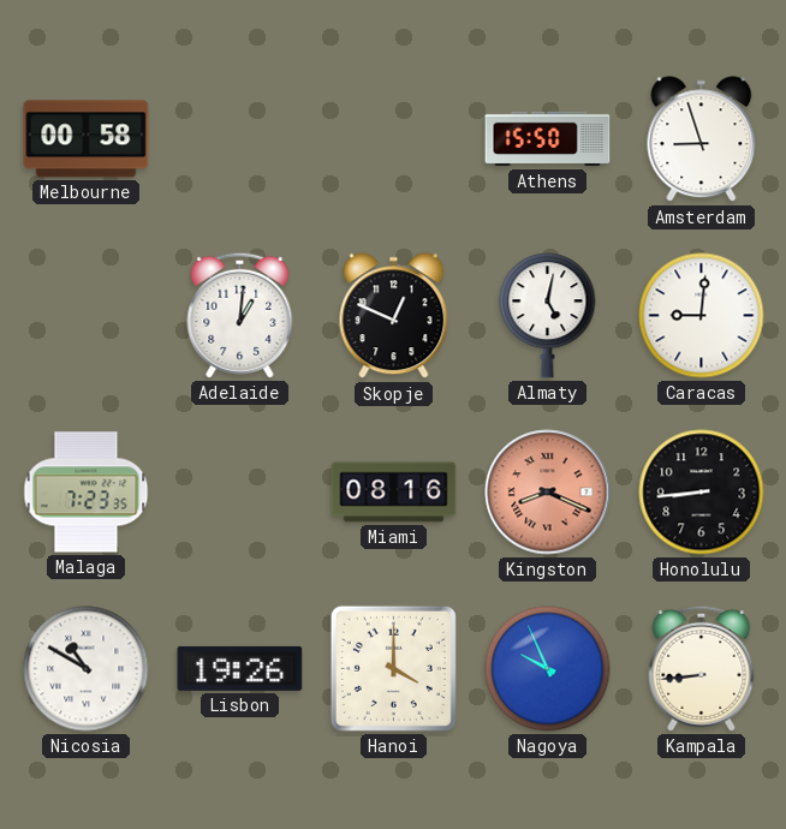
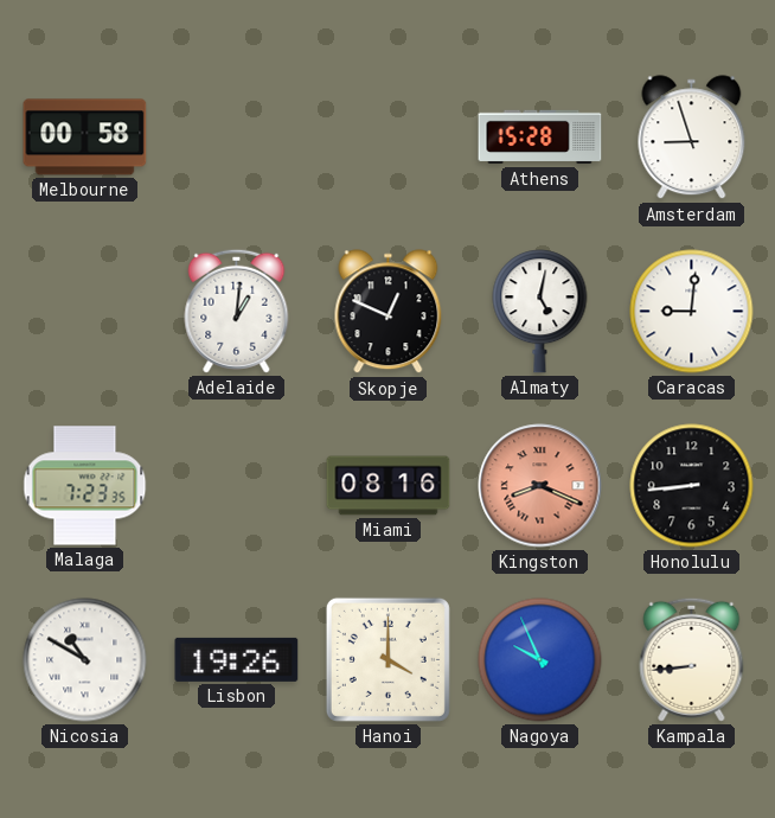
Athens: 15:50 -> 15:28
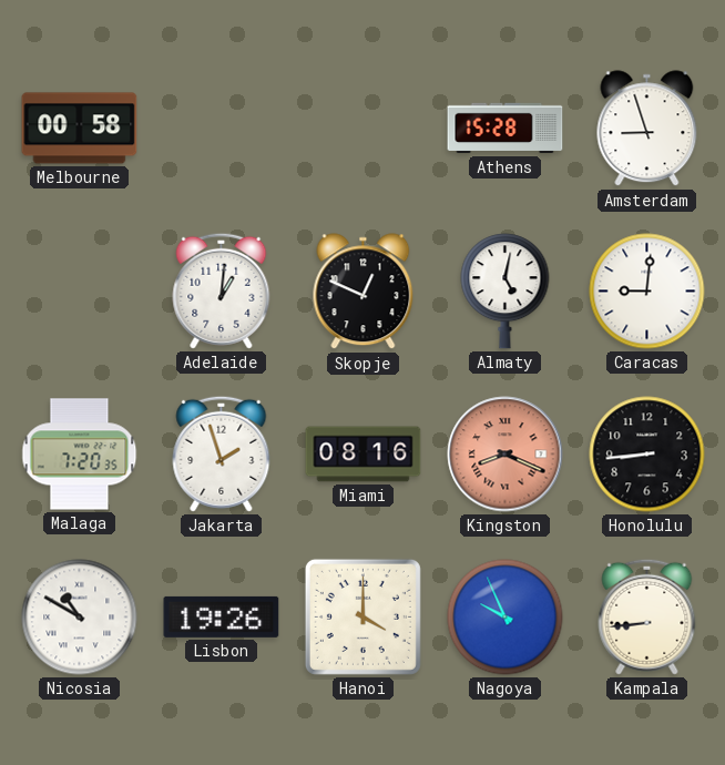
Malaga: 7:23 -> 7:20
Jakarta: none -> 1:57
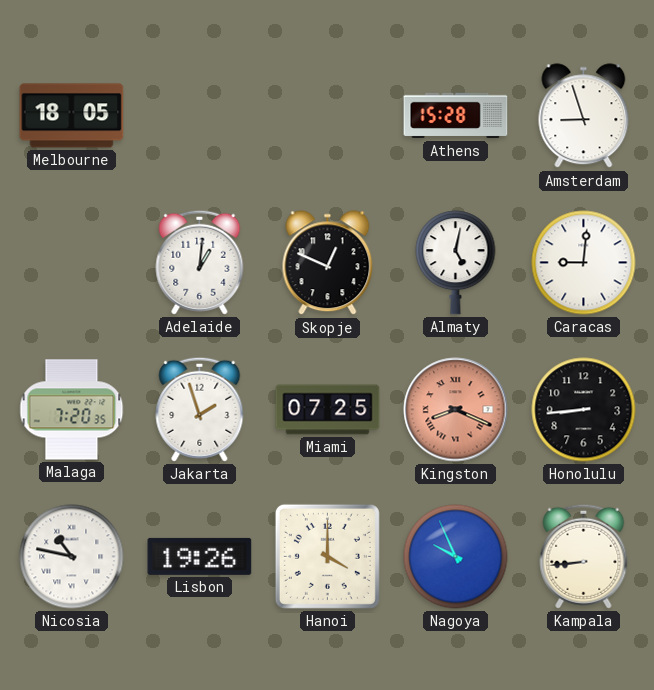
Melbourne: 00:58 -> 18:05
Miami: 08:16 -> 07:25
Nicosia: 10:50 -> 10:47
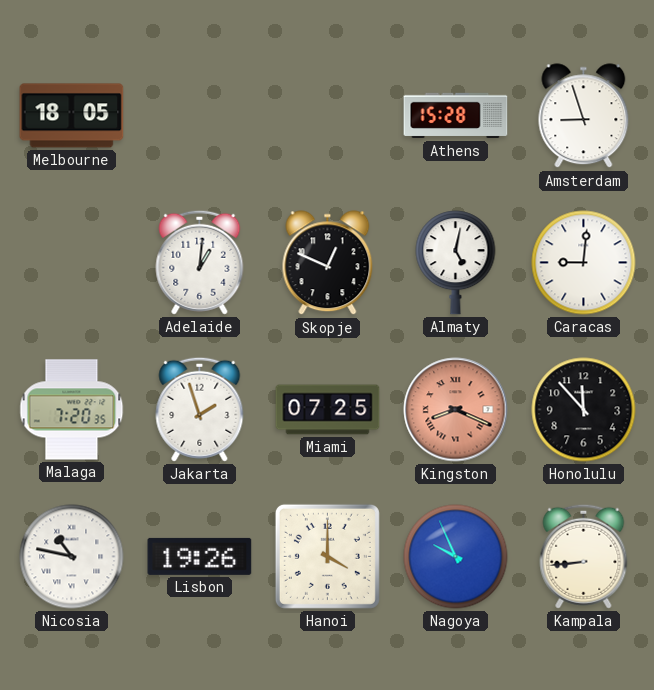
Honolulu: 8:44 -> 11:53
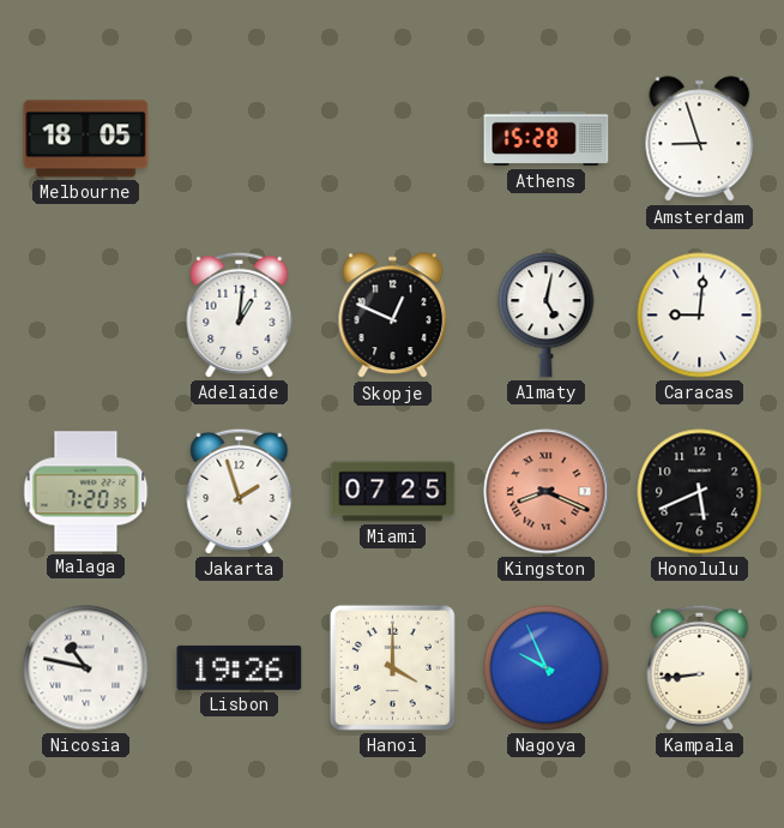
Honolulu: 11:53 -> 5:41
